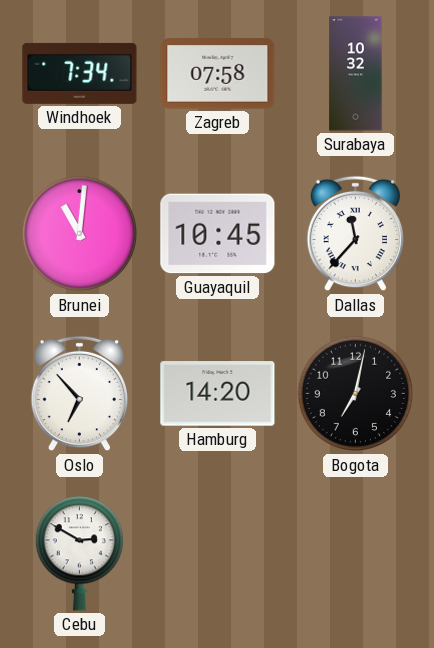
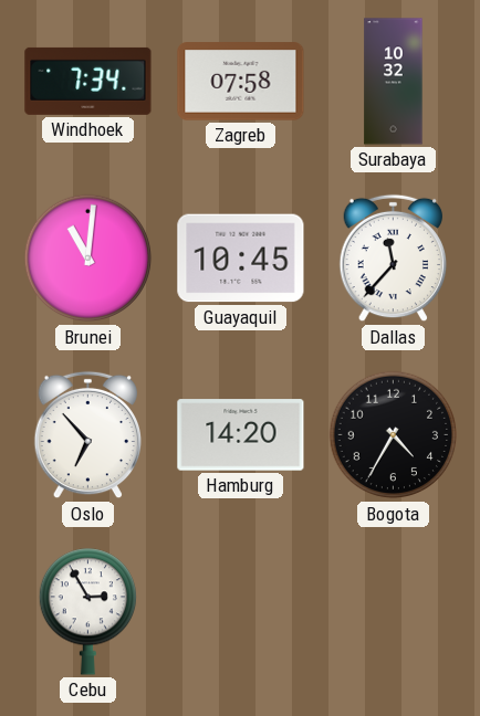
Bogota: 7:02 -> 4:35
Cebu: 2:50 -> 2:55
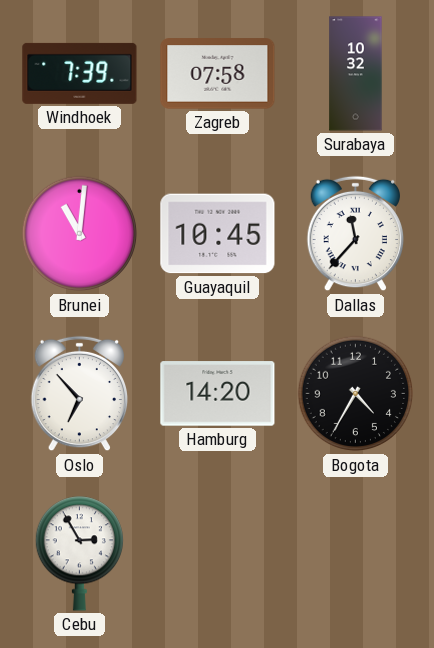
Windhoek: 7:34 -> 7:39
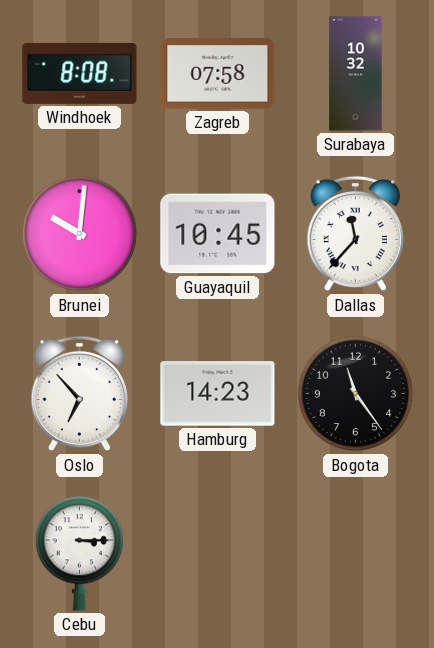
Windhoek: 7:39 -> 8:08
Brunei: 11:01 -> 10:01
Hamburg: 14:20 -> 14:23
Bogota: 4:35 -> 11:24
Cebu: 2:55 -> 3:15
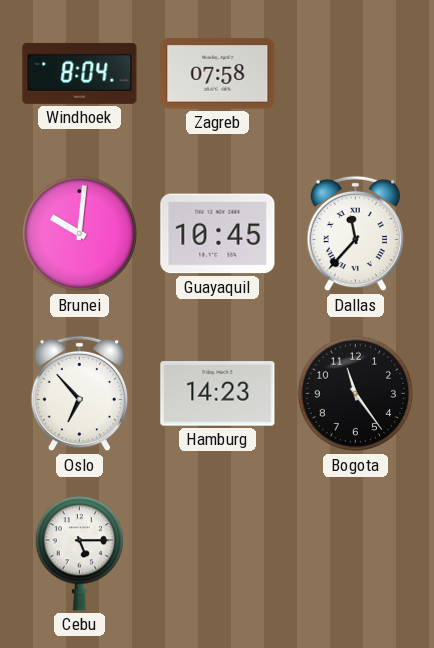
Windhoek: 8:08 -> 8:04
Surabaya: 10:32 -> none
Cebu: 3:15 -> 5:15
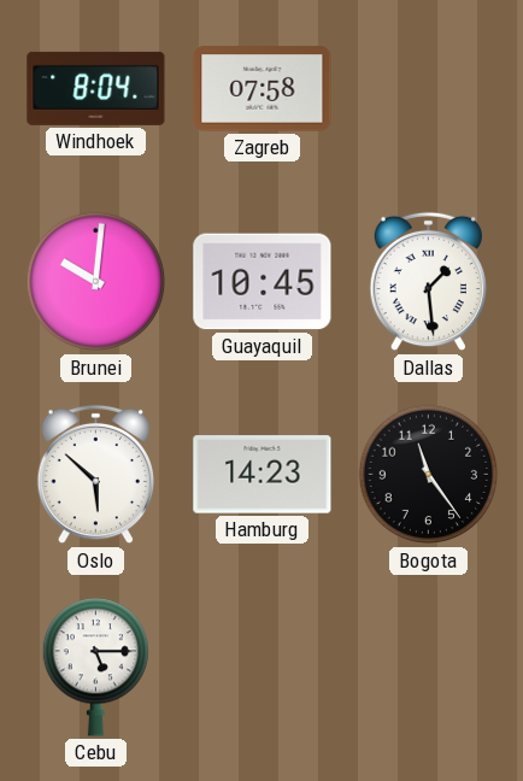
Dallas: 11:37 -> 1:29
Oslo: 6:53 -> 5:52
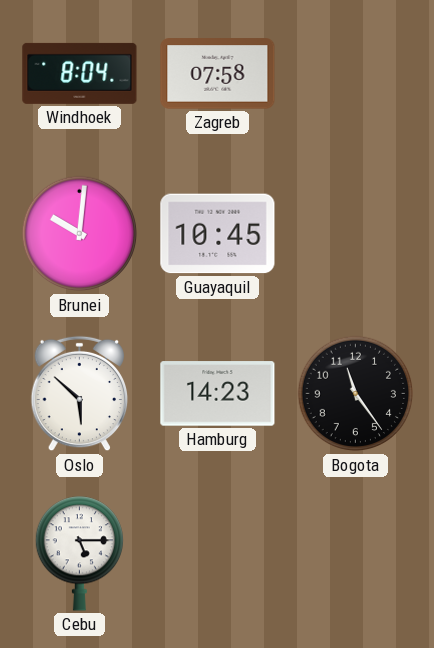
Dallas: 1:29 -> none
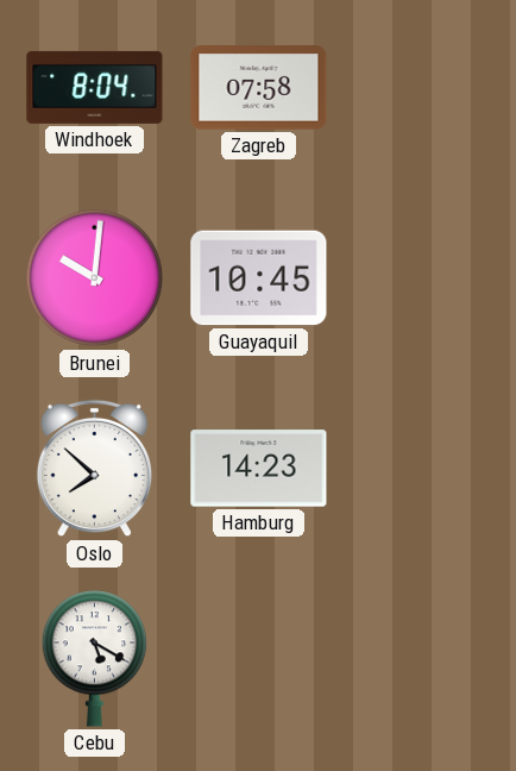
Oslo: 5:52 -> 7:52
Bogota: 11:24 -> none
Cebu: 5:15 -> 5:20
